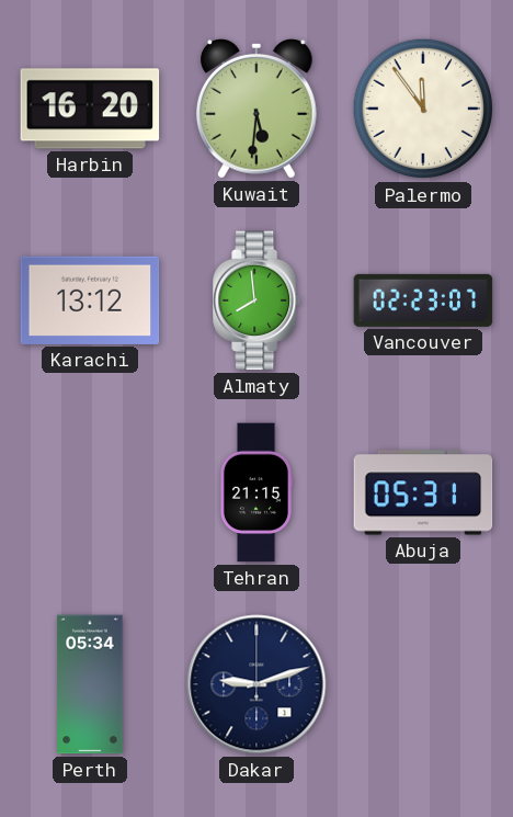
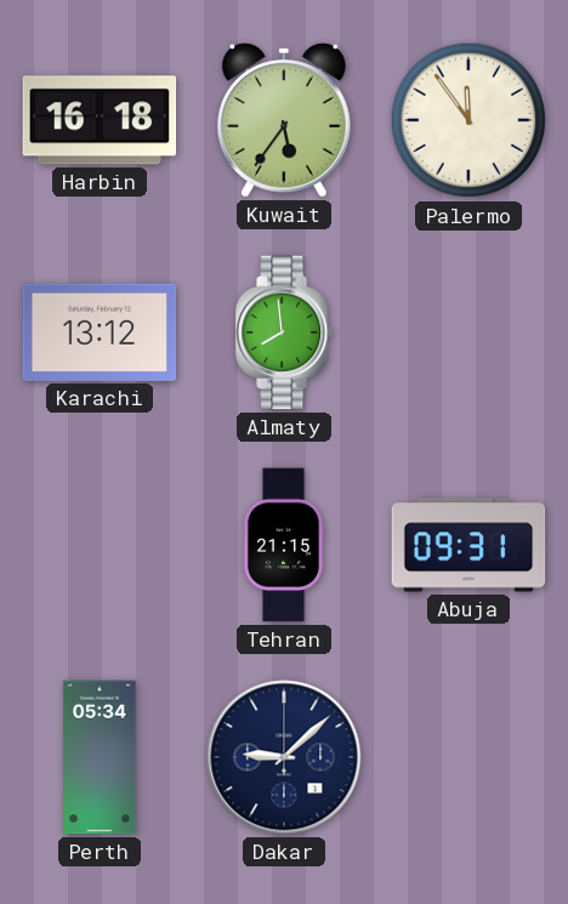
Harbin: 16:20 -> 16:18
Kuwait: 5:31 -> 5:36
Vancouver: 02:23 -> none
Abuja: 05:31 -> 09:31
Dakar: 9:12 -> 9:08
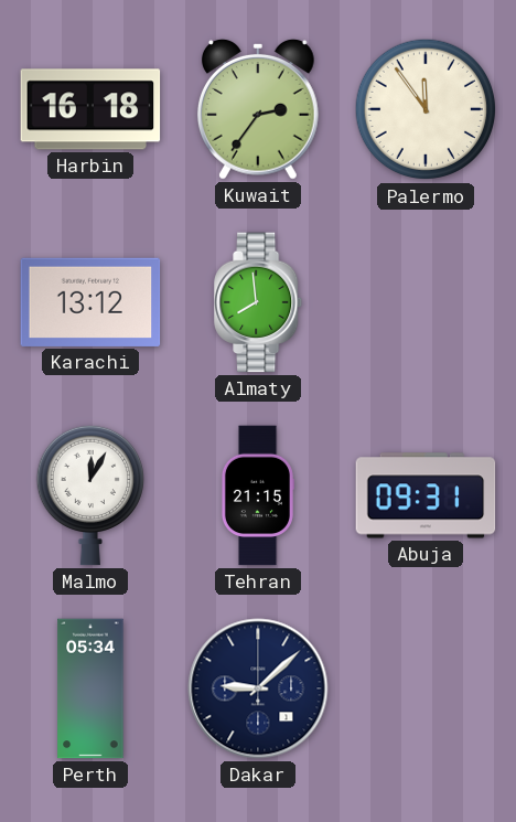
Kuwait: 5:36 -> 2:36
Malmo: none -> 12:05
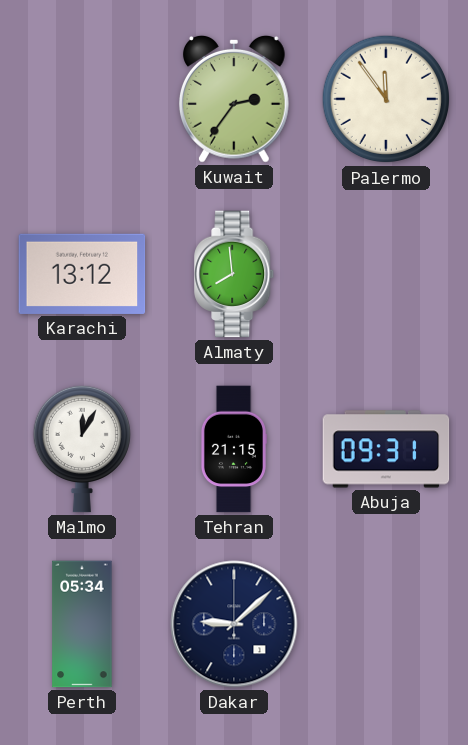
Harbin: 16:18 -> none
